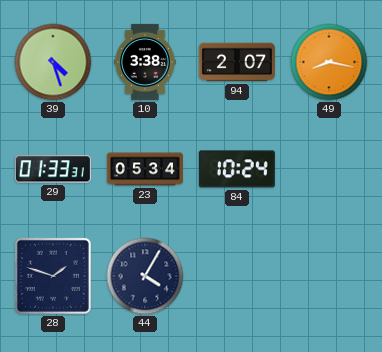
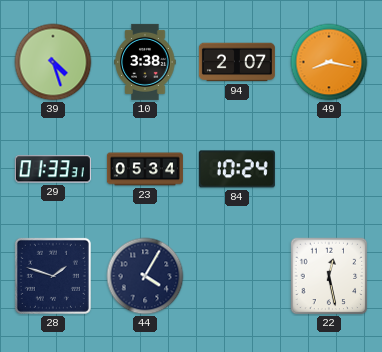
22: none -> 12:28
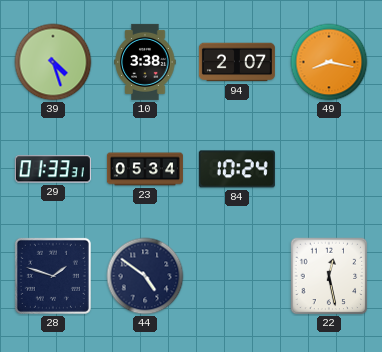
44: 4:05 -> 4:51
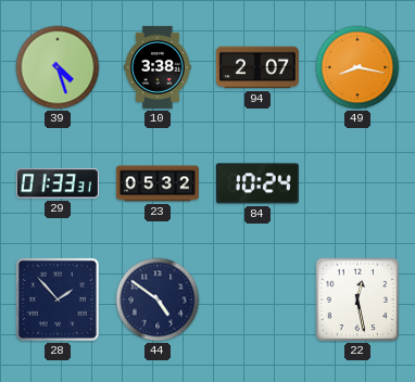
23: 05:34 -> 05:32
28: 1:48 -> 1:53
